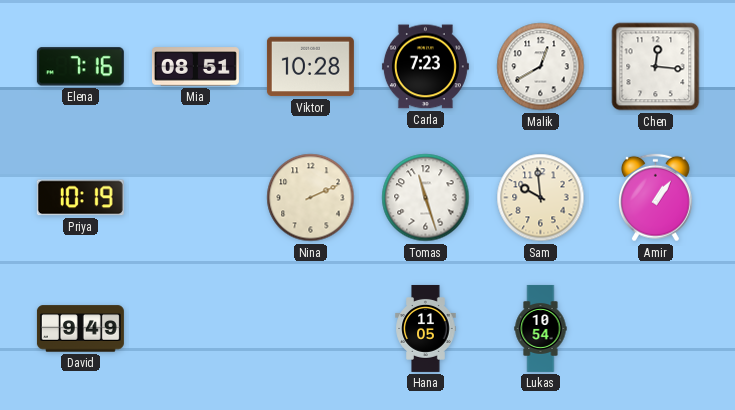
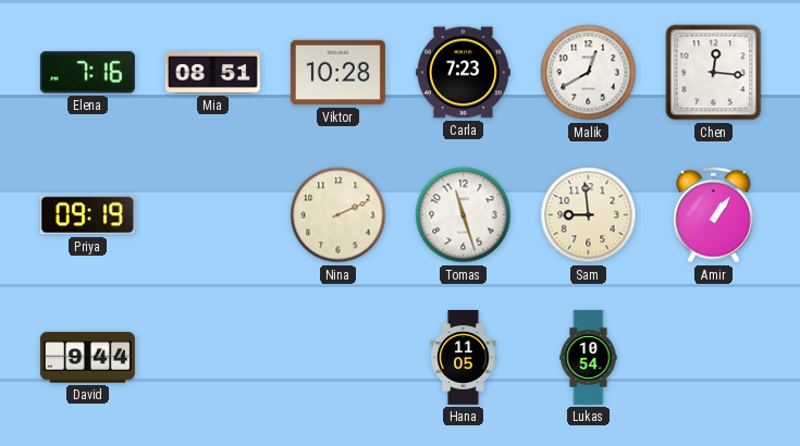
Priya: 10:19 -> 09:19
Sam: 9:59 -> 8:59
David: 9:49 -> 9:44
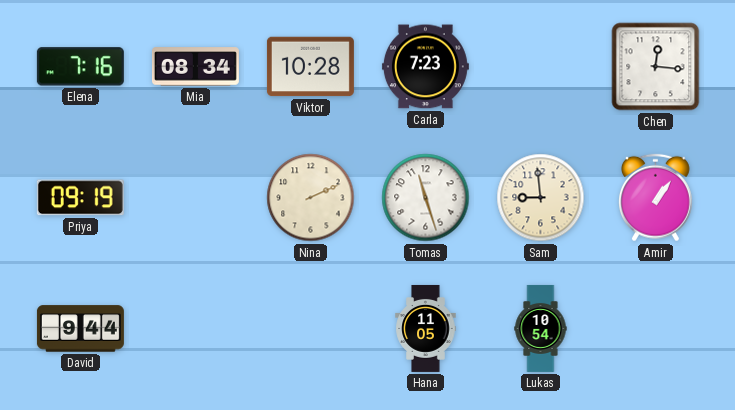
Mia: 08:51 -> 08:34
Malik: 12:40 -> none
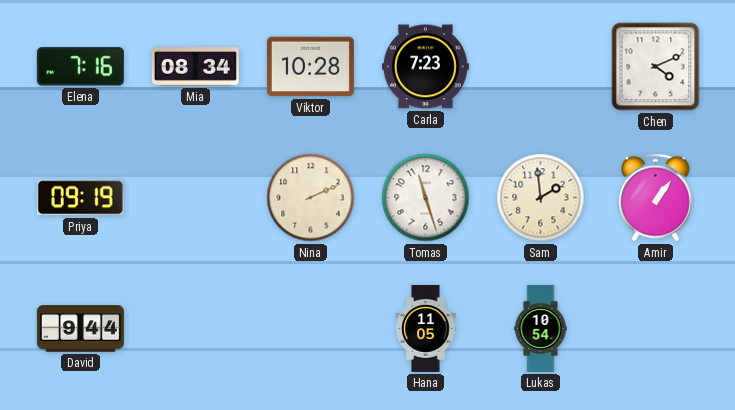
Chen: 12:16 -> 4:11
Sam: 8:59 -> 1:59
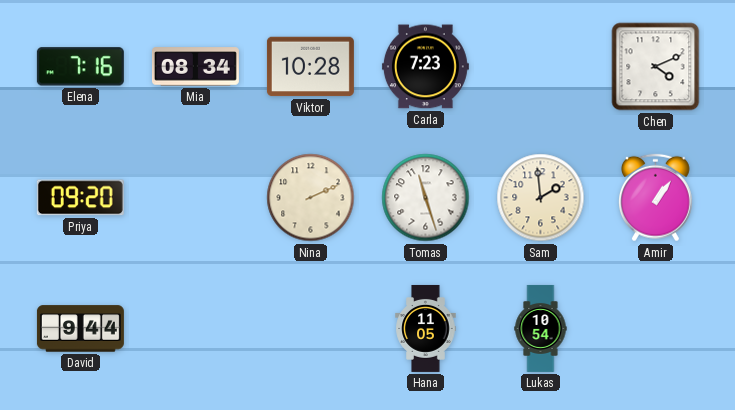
Priya: 09:19 -> 09:20
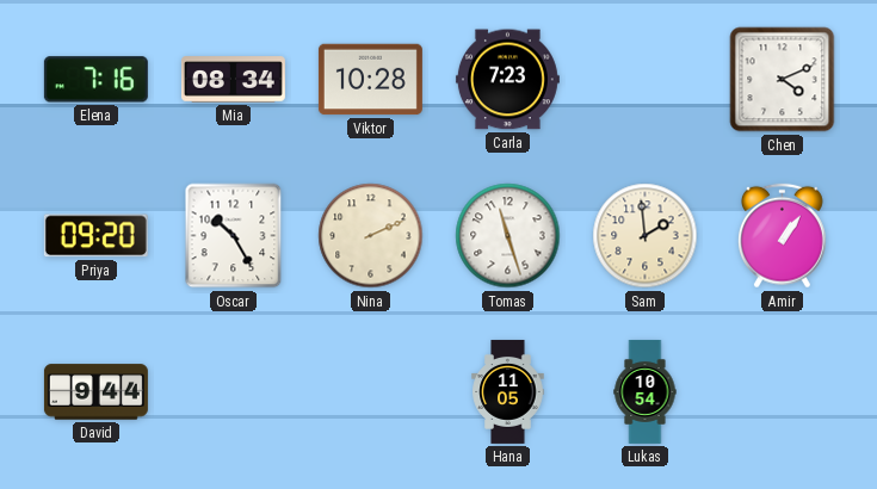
Oscar: none -> 10:25
